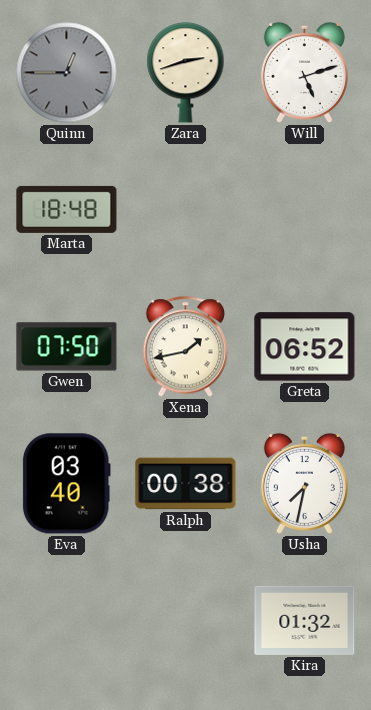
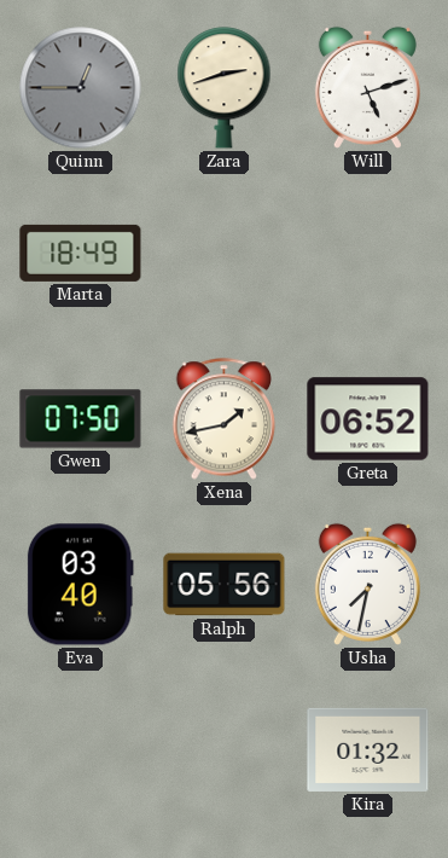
Marta: 18:48 -> 18:49
Ralph: 00:38 -> 05:56
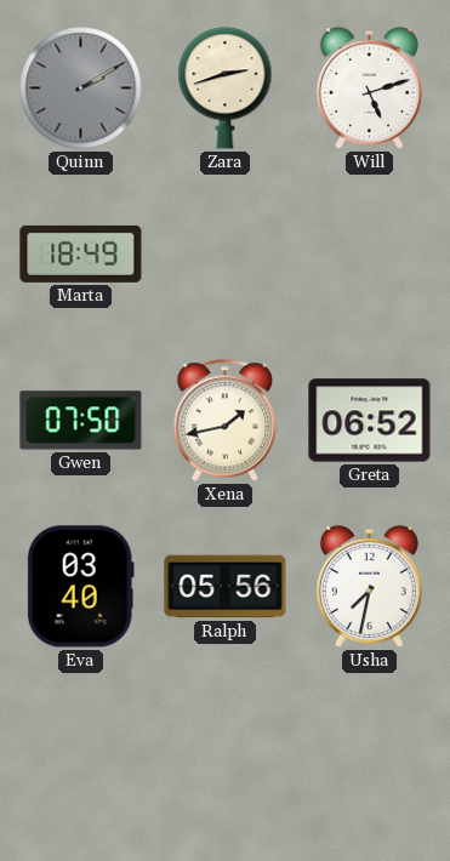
Quinn: 12:45 -> 2:10
Kira: 01:32 -> none
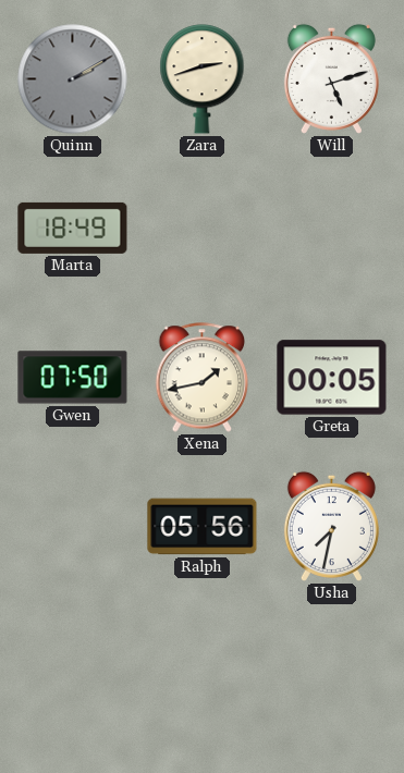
Greta: 06:52 -> 00:05
Eva: 03:40 -> none
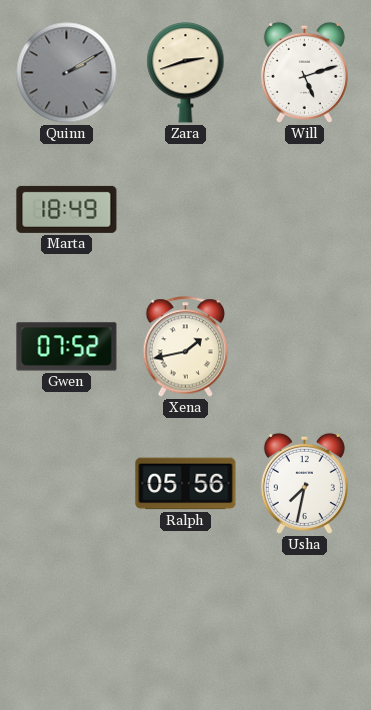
Gwen: 07:50 -> 07:52
Greta: 00:05 -> none
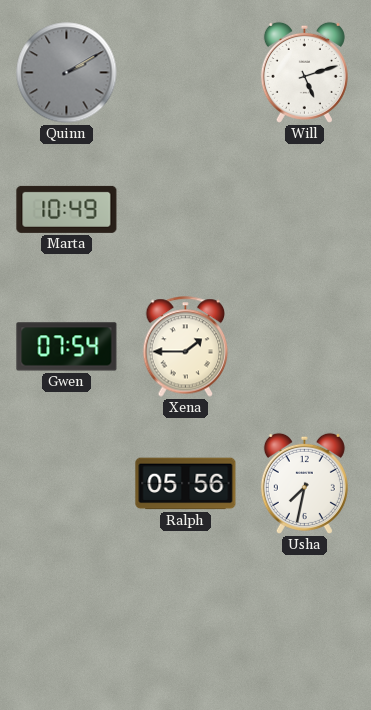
Zara: 2:42 -> none
Marta: 18:49 -> 10:49
Gwen: 07:52 -> 07:54
Xena: 1:43 -> 1:45
